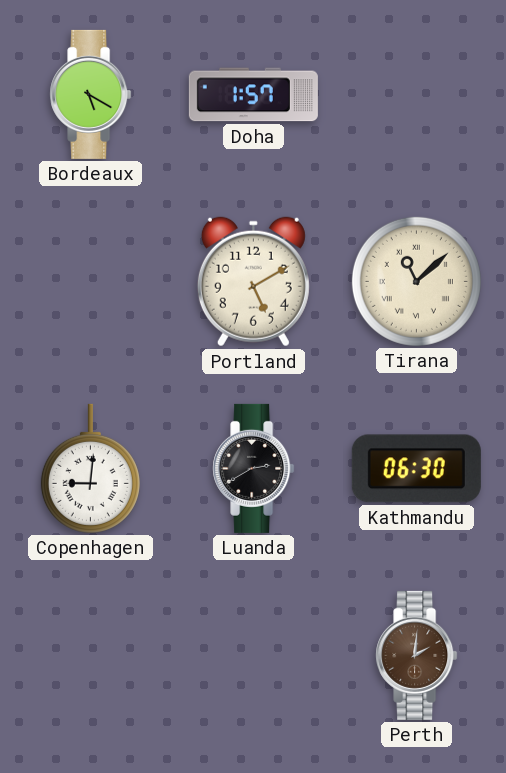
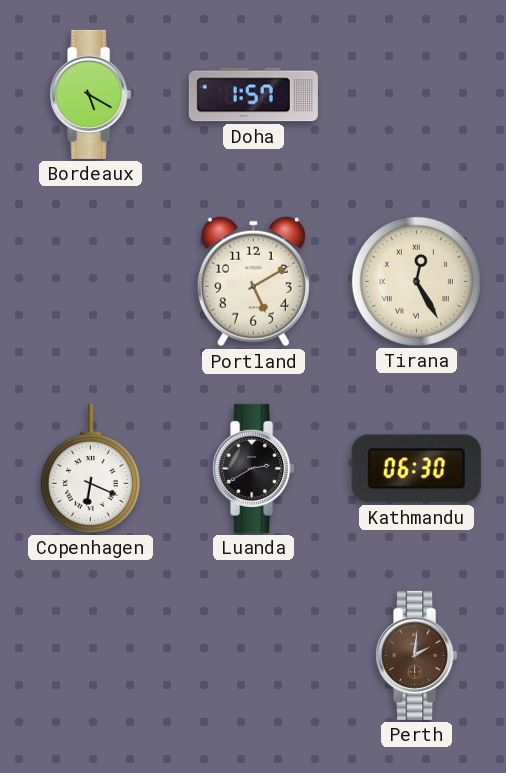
Tirana: 11:08 -> 12:25
Copenhagen: 9:01 -> 6:19
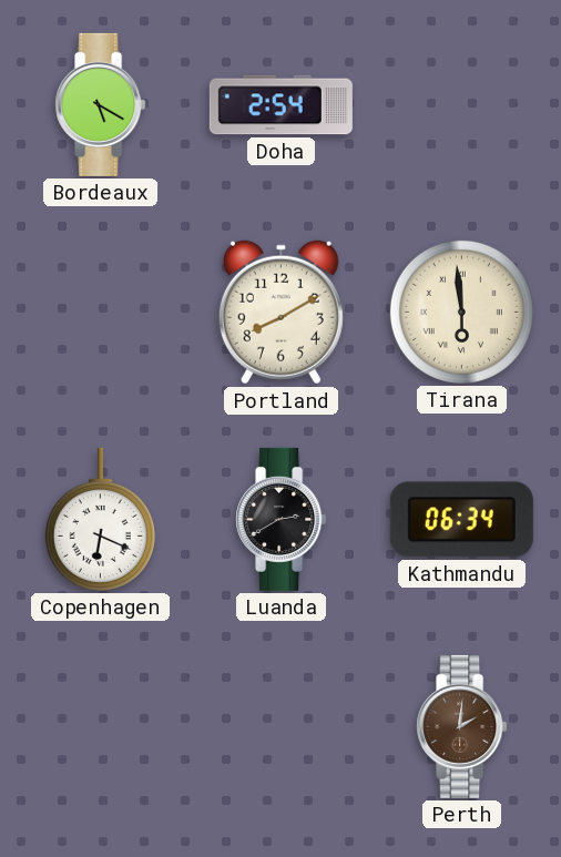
Doha: 1:57 -> 2:54
Portland: 5:10 -> 8:10
Tirana: 12:25 -> 5:59
Kathmandu: 06:30 -> 06:34
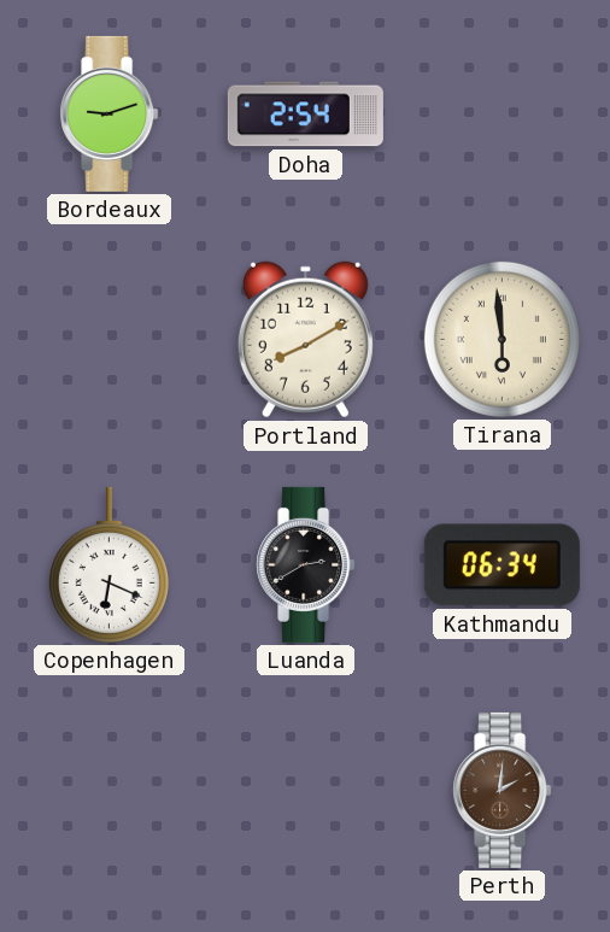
Bordeaux: 5:20 -> 9:12
